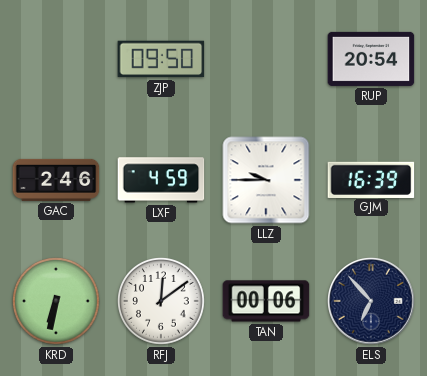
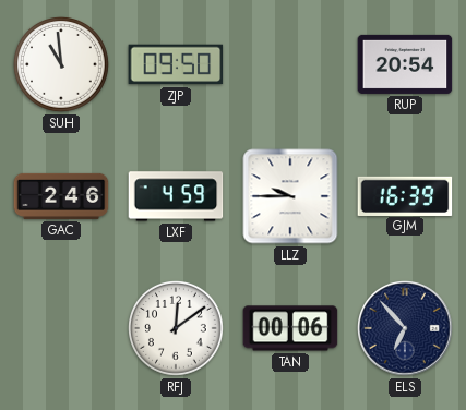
SUH: none -> 10:59
KRD: 6:32 -> none
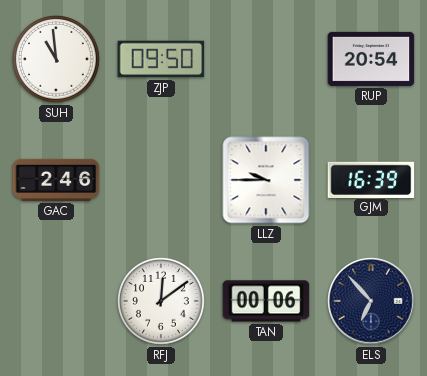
LXF: 4:59 -> none
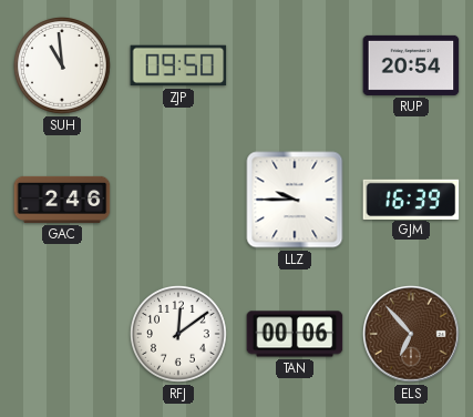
ELS dial: navy -> brown
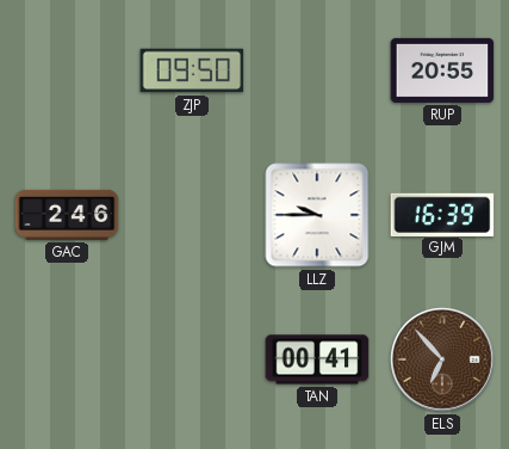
SUH: 10:59 -> none
RUP: 20:54 -> 20:55
RFJ: 12:09 -> none
TAN: 00:06 -> 00:41
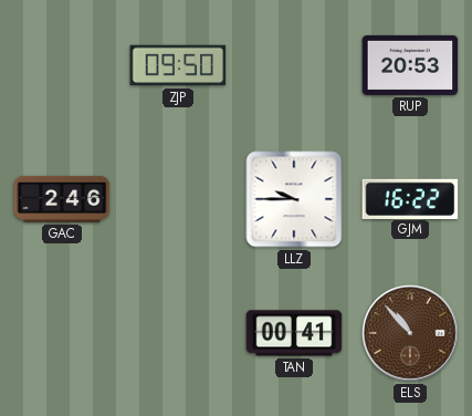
RUP: 20:55 -> 20:53
GJM: 16:39 -> 16:22
ELS: 6:53 -> 10:53
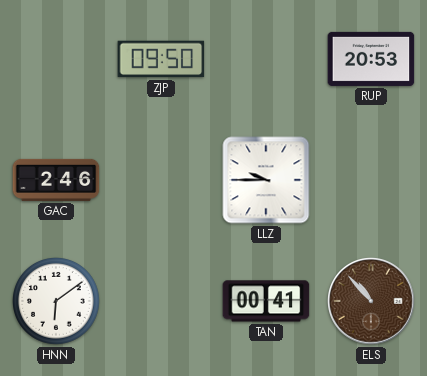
GJM: 16:22 -> none
HNN: none -> 6:09
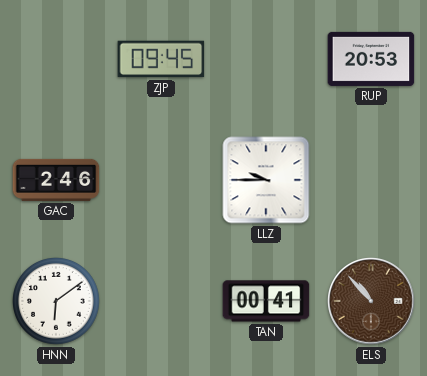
ZJP: 09:50 -> 09:45
